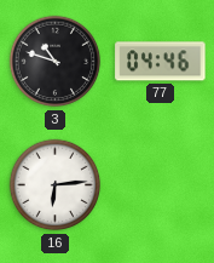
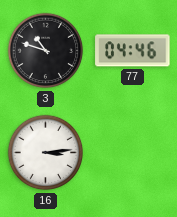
16: 6:14 -> 3:14
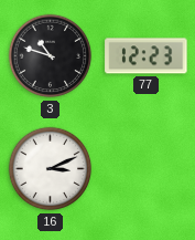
77: 04:46 -> 12:23
16: 3:14 -> 3:11
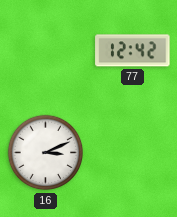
3: 10:48 -> none
77: 12:23 -> 12:42
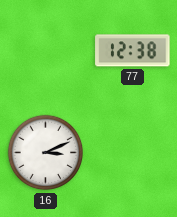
77: 12:42 -> 12:38
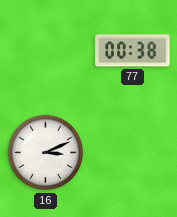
77: 12:38 -> 00:38
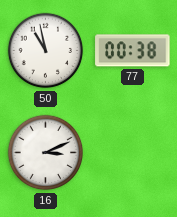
50: none -> 10:58
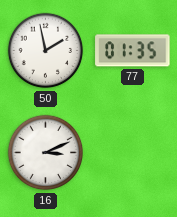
50: 10:58 -> 1:58
77: 00:38 -> 01:35
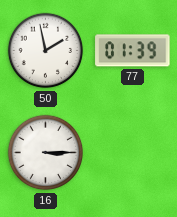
77: 01:35 -> 01:39
16: 3:11 -> 3:15
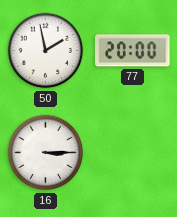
77: 01:39 -> 20:00
